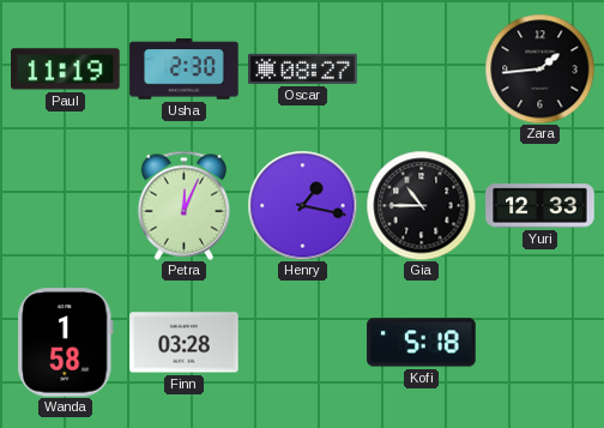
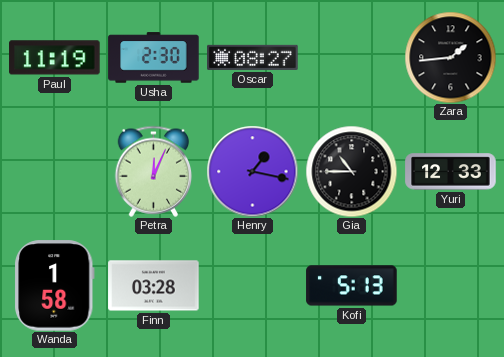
Kofi: 5:18 -> 5:13
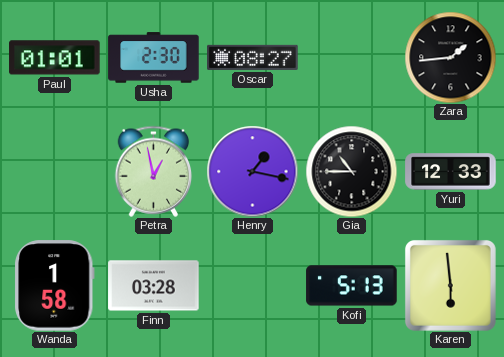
Paul: 11:19 -> 01:01
Petra: 12:04 -> 12:58
Karen: none -> 5:59
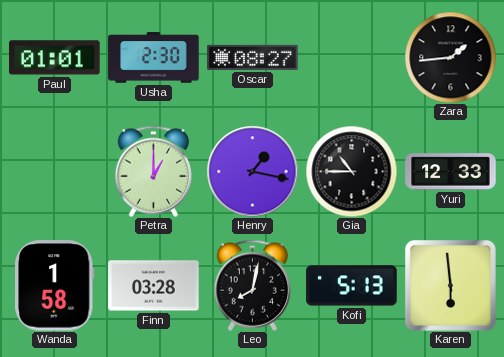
Petra: 12:58 -> 1:00
Leo: none -> 8:02
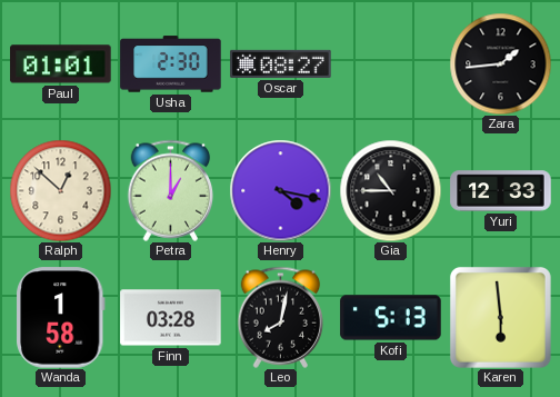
Ralph: none -> 12:52
Henry: 1:17 -> 4:17
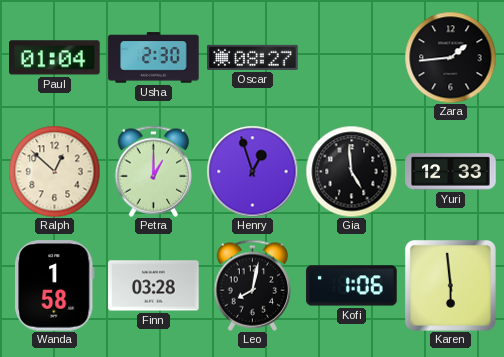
Paul: 01:01 -> 01:04
Henry: 4:17 -> 12:57
Gia: 10:45 -> 4:59
Kofi: 5:13 -> 1:06
